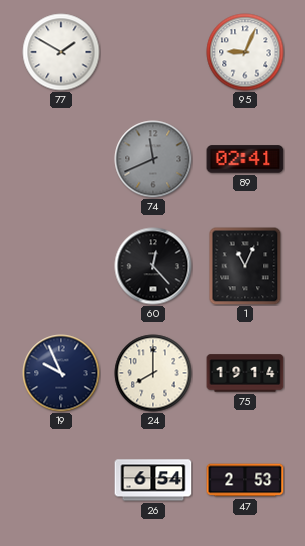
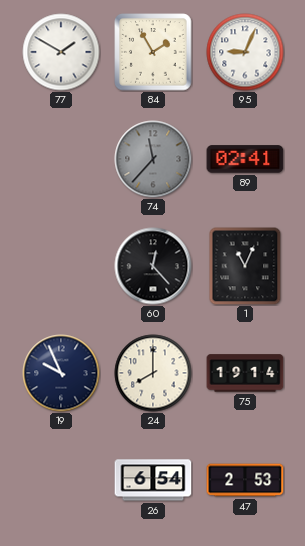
84: none -> 1:55
74: 11:41 -> 11:37
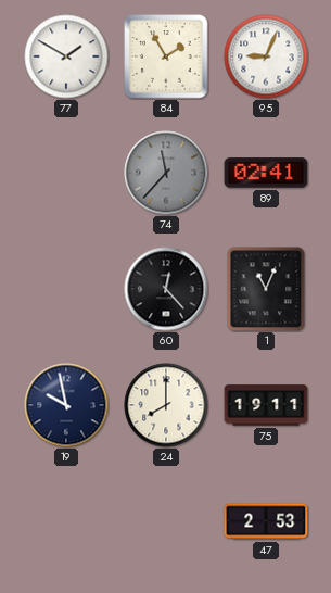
19: 9:56 -> 9:58
75: 19:14 -> 19:11
26: 6:54 -> none
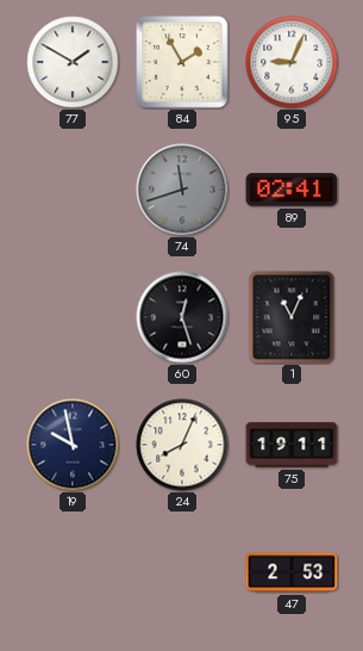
74: 11:37 -> 11:42
60: 12:23 -> 12:27
24: 8:00 -> 8:04
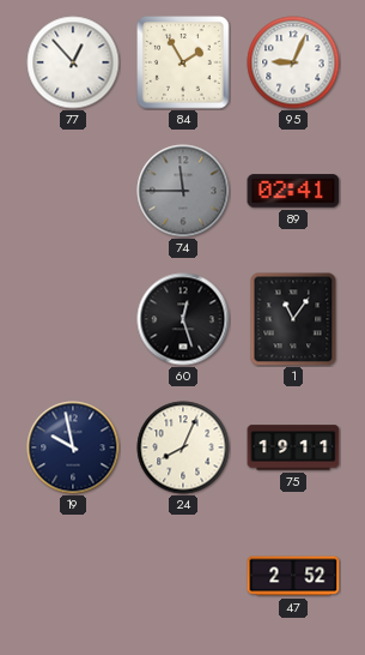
77: 1:50 -> 12:53
74: 11:42 -> 11:45
1: 11:04 -> 11:06
47: 2:53 -> 2:52
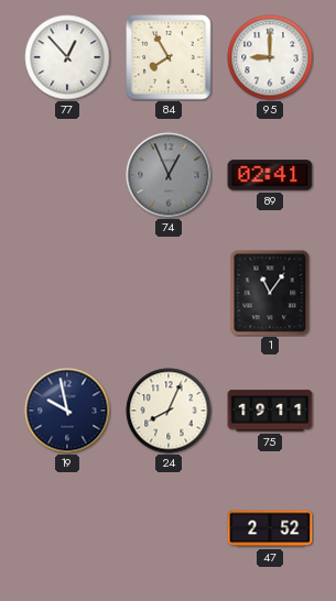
84: 1:55 -> 7:55
95: 9:04 -> 9:00
74: 11:45 -> 12:56
60: 12:27 -> none
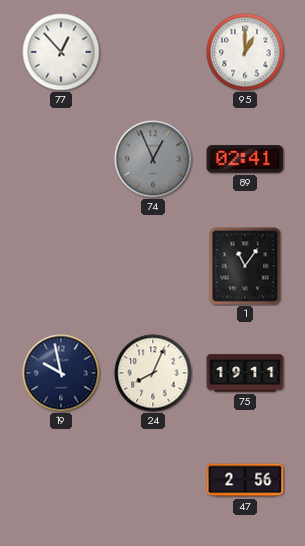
84: 7:55 -> none
95: 9:00 -> 1:00
47: 2:52 -> 2:56
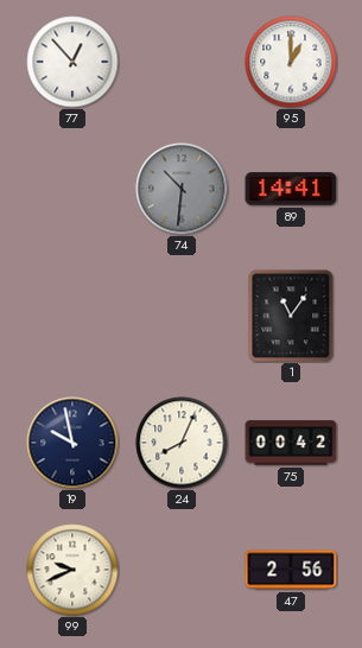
74: 12:56 -> 10:31
89: 02:41 -> 14:41
75: 19:11 -> 00:42
99: none -> 9:41
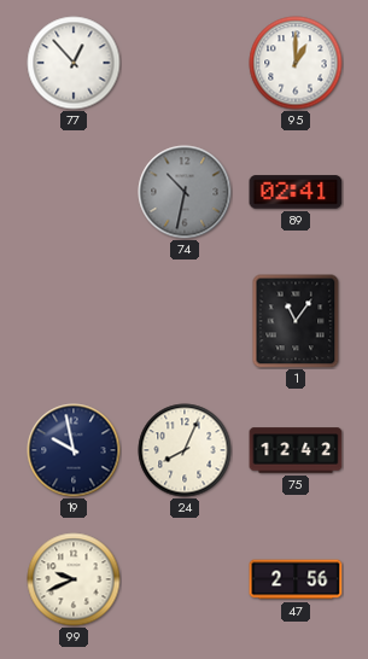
74: 10:31 -> 10:32
89: 14:41 -> 02:41
75: 00:42 -> 12:42
